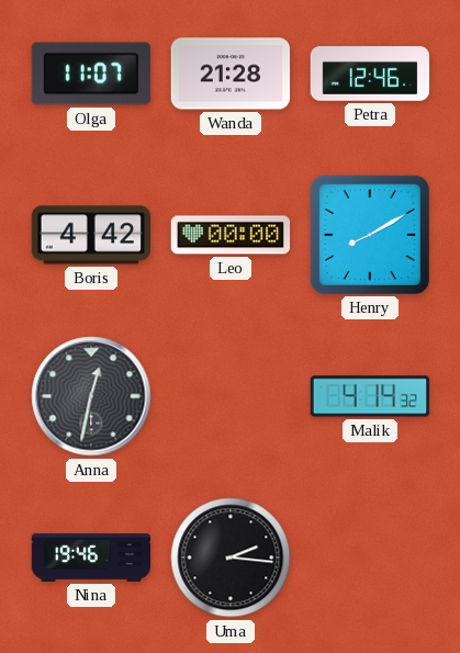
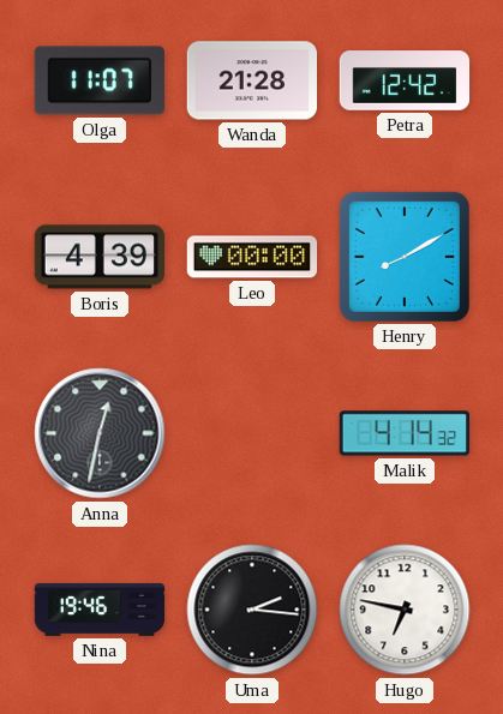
Petra: 12:46 -> 12:42
Boris: 4:42 -> 4:39
Hugo: none -> 6:47
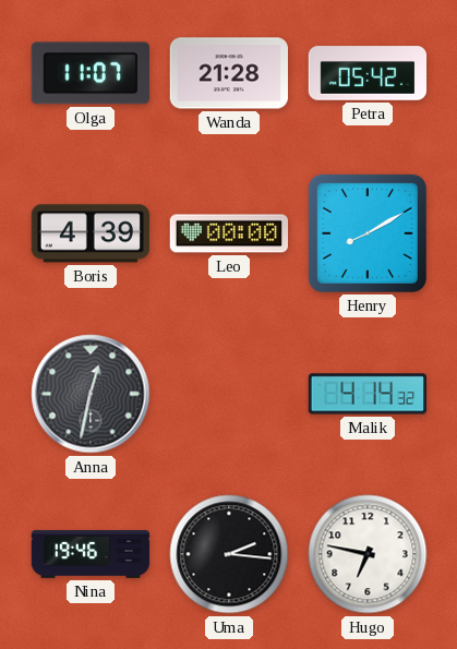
Petra: 12:42 -> 05:42
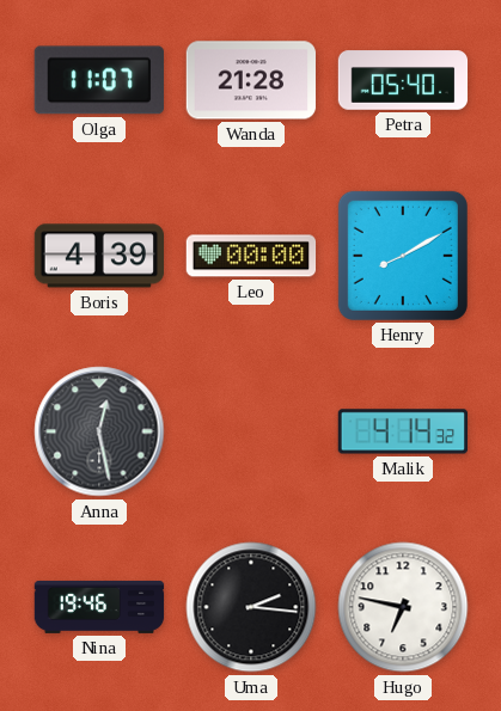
Petra: 05:42 -> 05:40
Anna: 12:32 -> 12:28
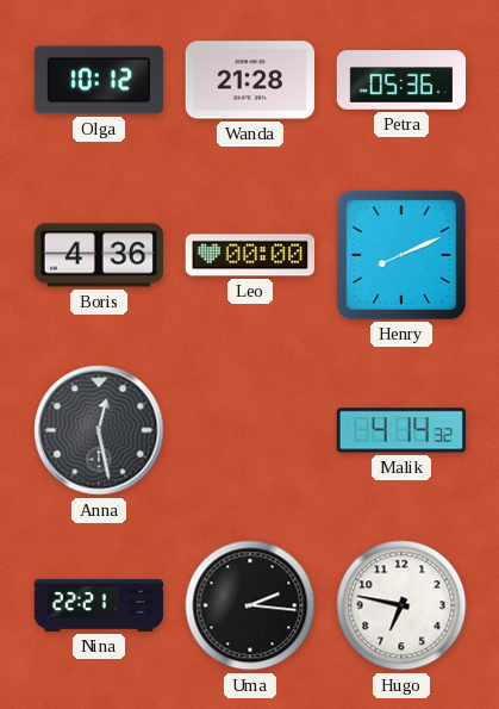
Olga: 11:07 -> 10:12
Petra: 05:40 -> 05:36
Boris: 4:39 -> 4:36
Henry: 8:10 -> 8:11
Nina: 19:46 -> 22:21
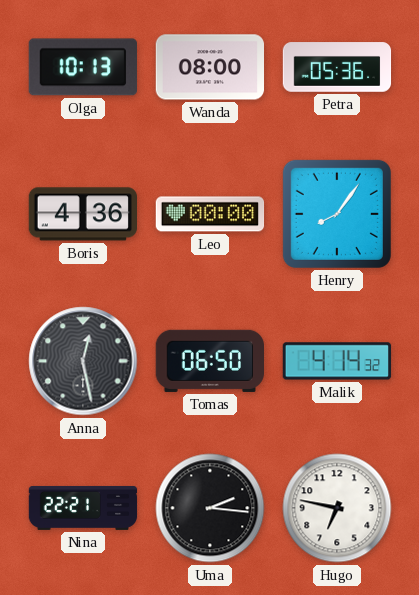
Olga: 10:12 -> 10:13
Wanda: 21:28 -> 08:00
Henry: 8:11 -> 8:06
Tomas: none -> 06:50
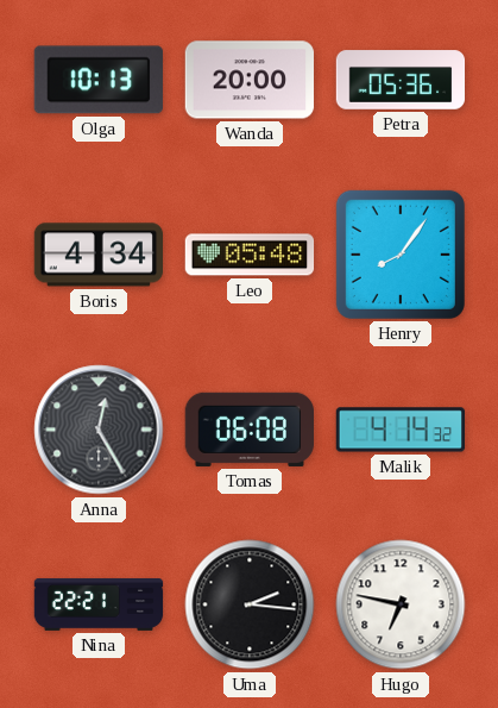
Wanda: 08:00 -> 20:00
Boris: 4:36 -> 4:34
Leo: 00:00 -> 05:48
Anna: 12:28 -> 12:25
Tomas: 06:50 -> 06:08
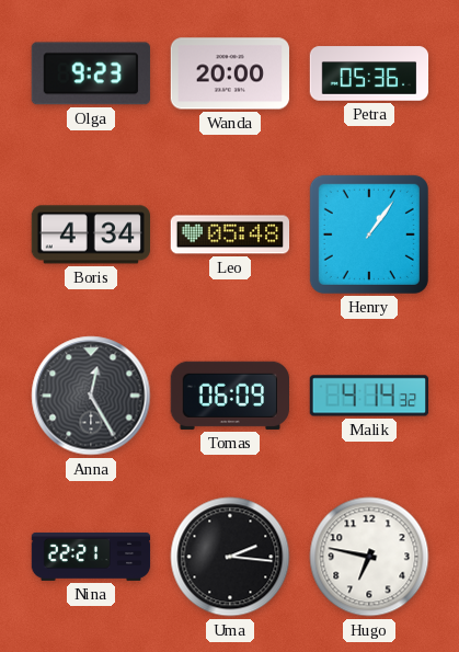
Olga: 10:13 -> 9:23
Henry: 8:06 -> 1:06
Tomas: 06:08 -> 06:09
